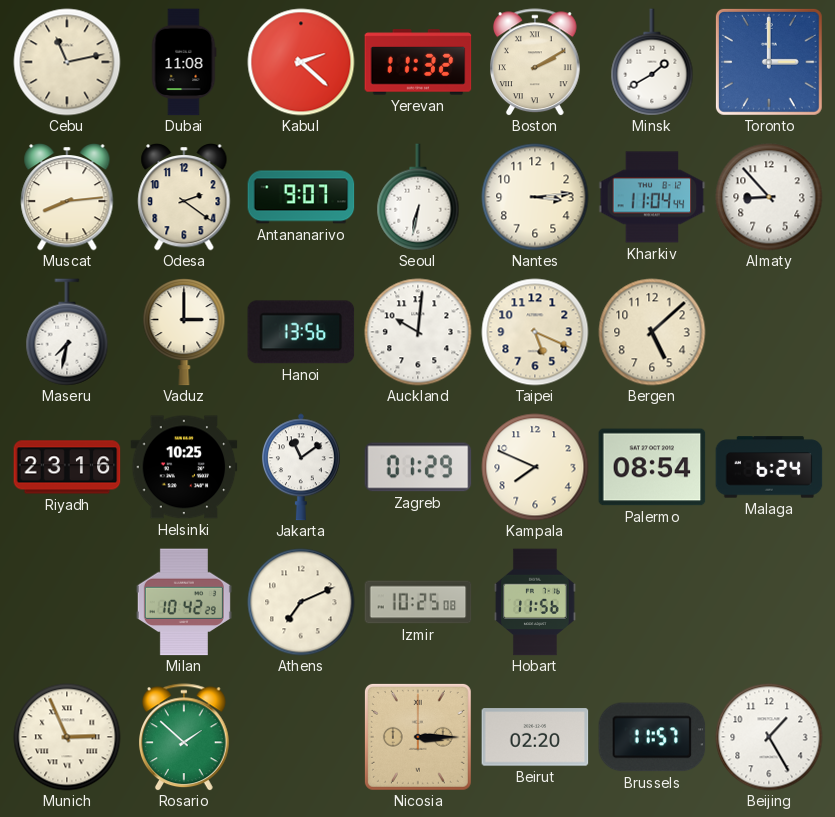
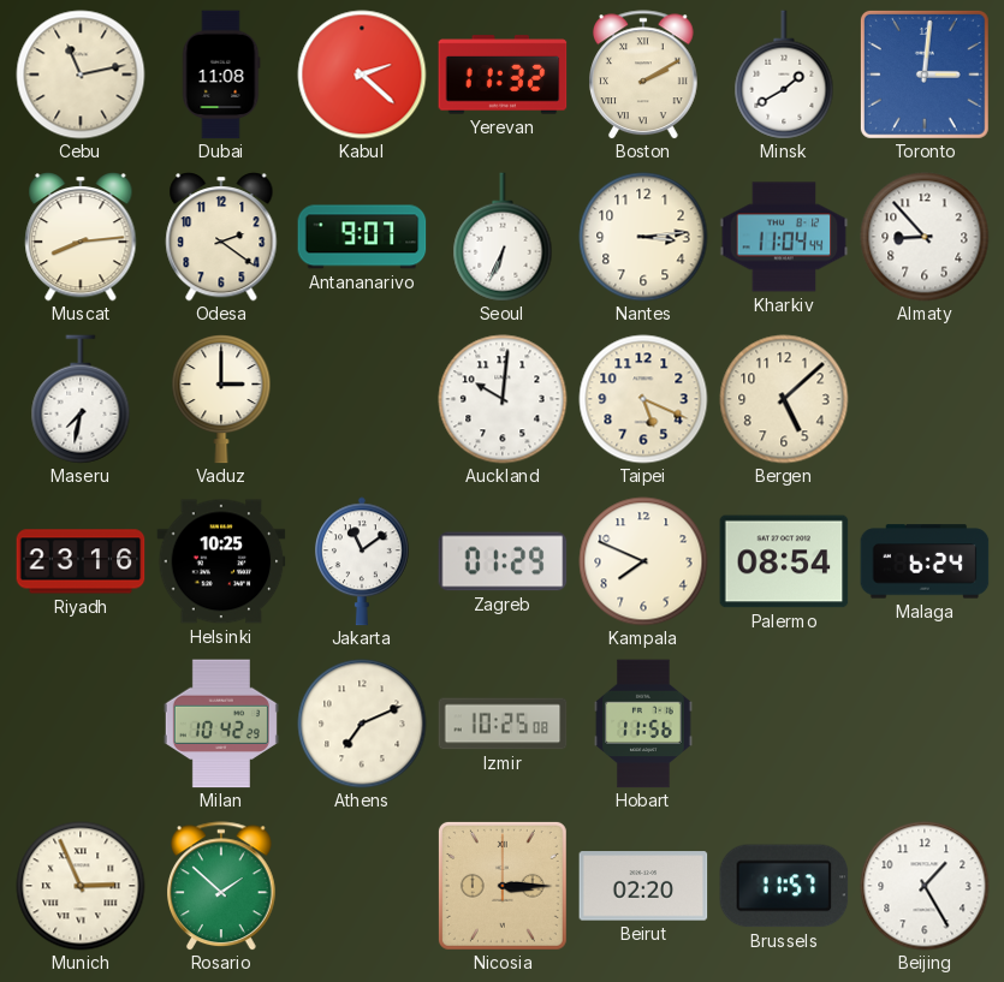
Toronto: 3:00 -> 3:01
Seoul: 6:32 -> 6:34
Hanoi: 13:56 -> none
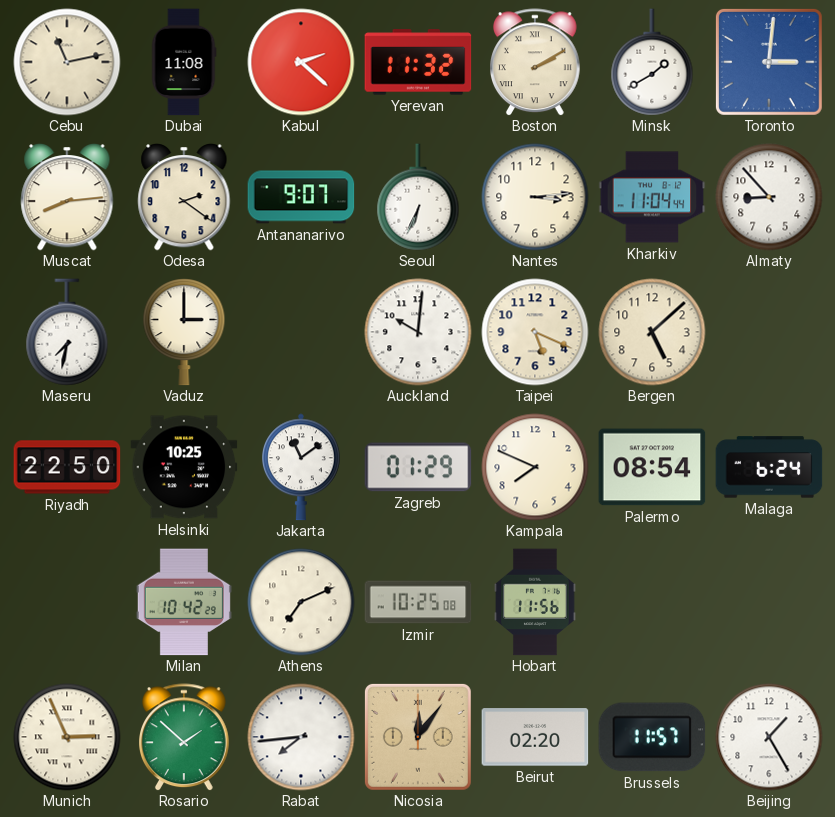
Riyadh: 23:16 -> 22:50
Rabat: none -> 7:44
Nicosia: 3:15 -> 12:06
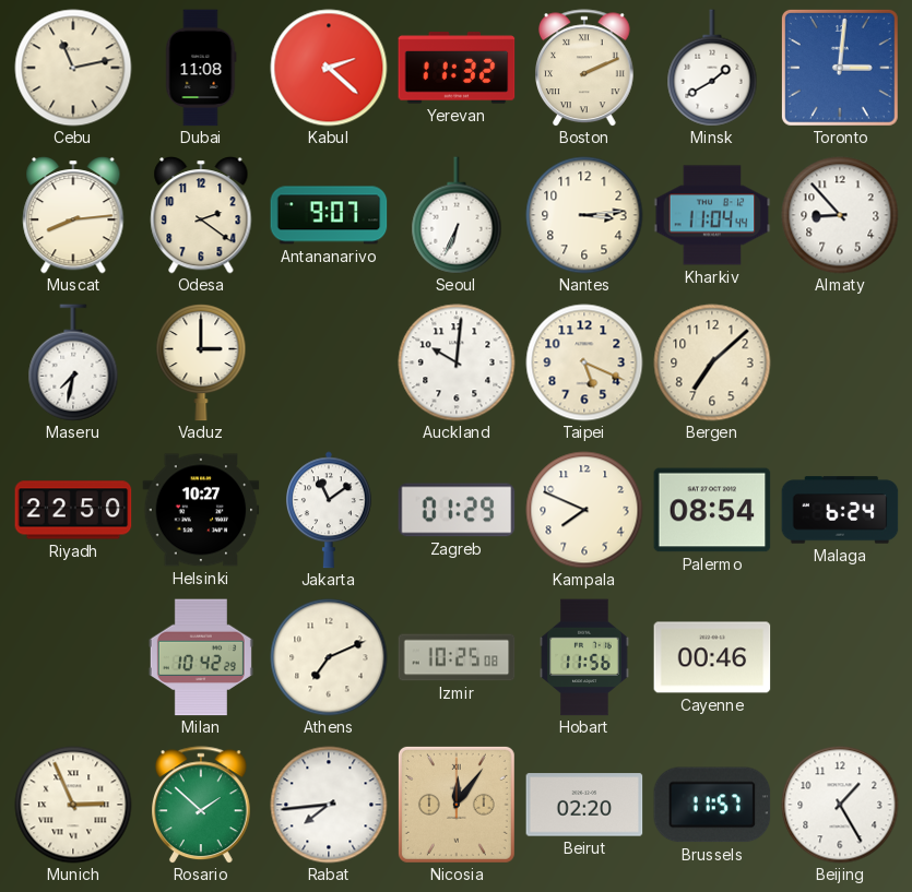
Boston: 2:10 -> 2:11
Bergen: 5:08 -> 7:08
Helsinki: 10:25 -> 10:27
Cayenne: none -> 00:46
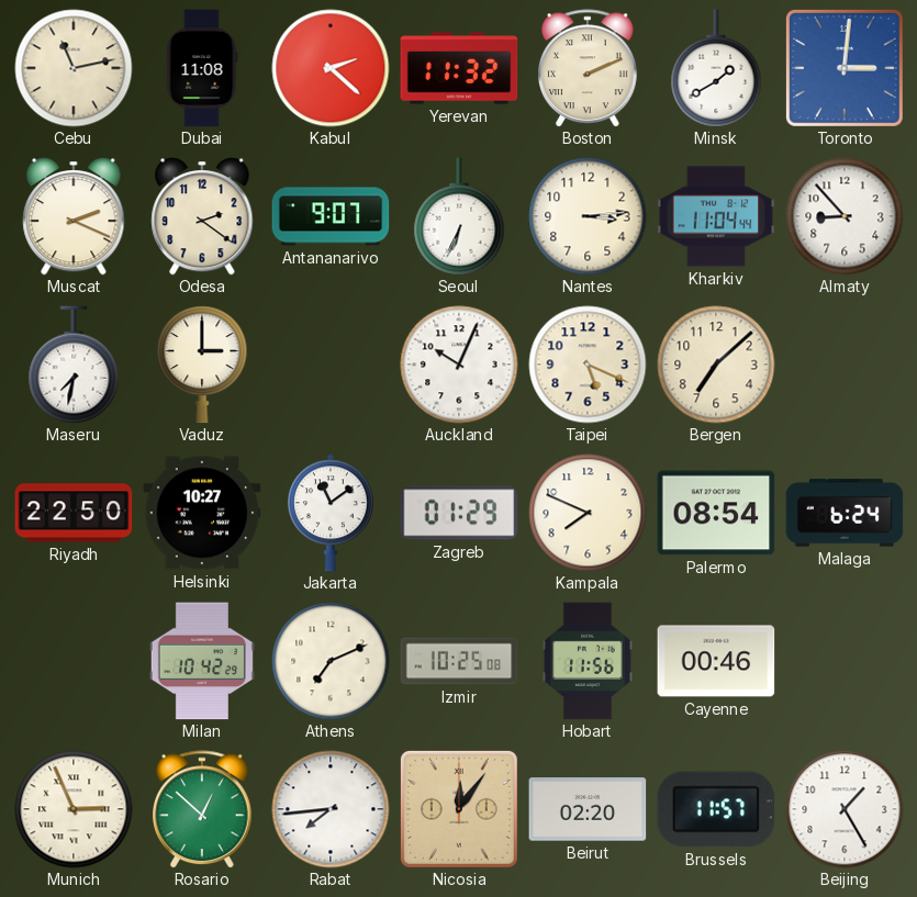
Muscat: 8:14 -> 2:19
Auckland: 10:01 -> 10:04
Rosario: 1:52 -> 12:52
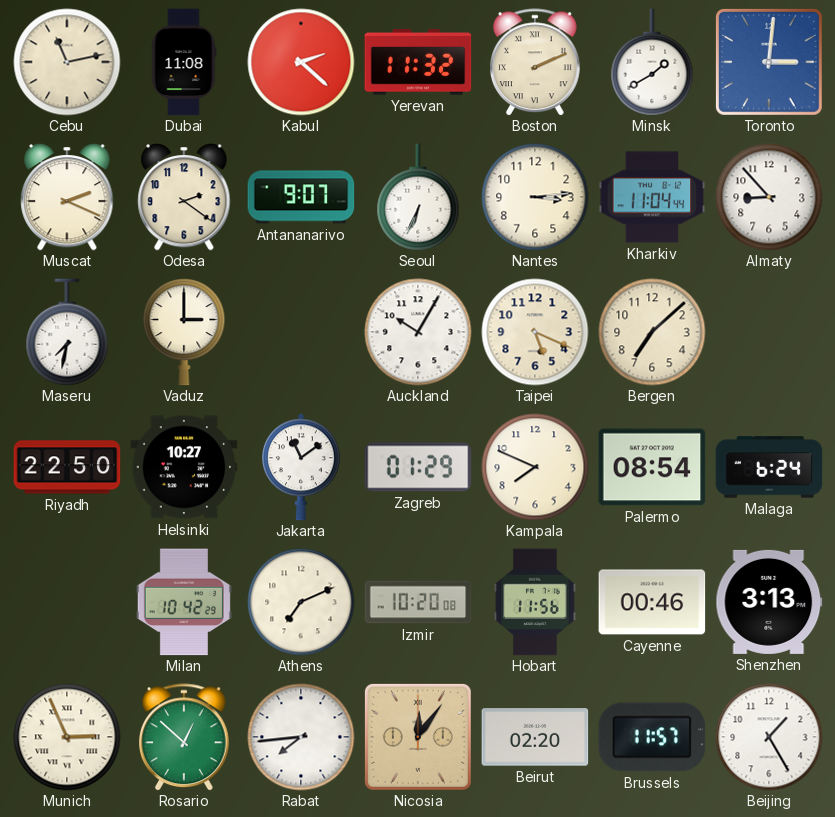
Auckland: 10:04 -> 10:05
Izmir: 10:25 -> 10:20
Shenzhen: none -> 3:13
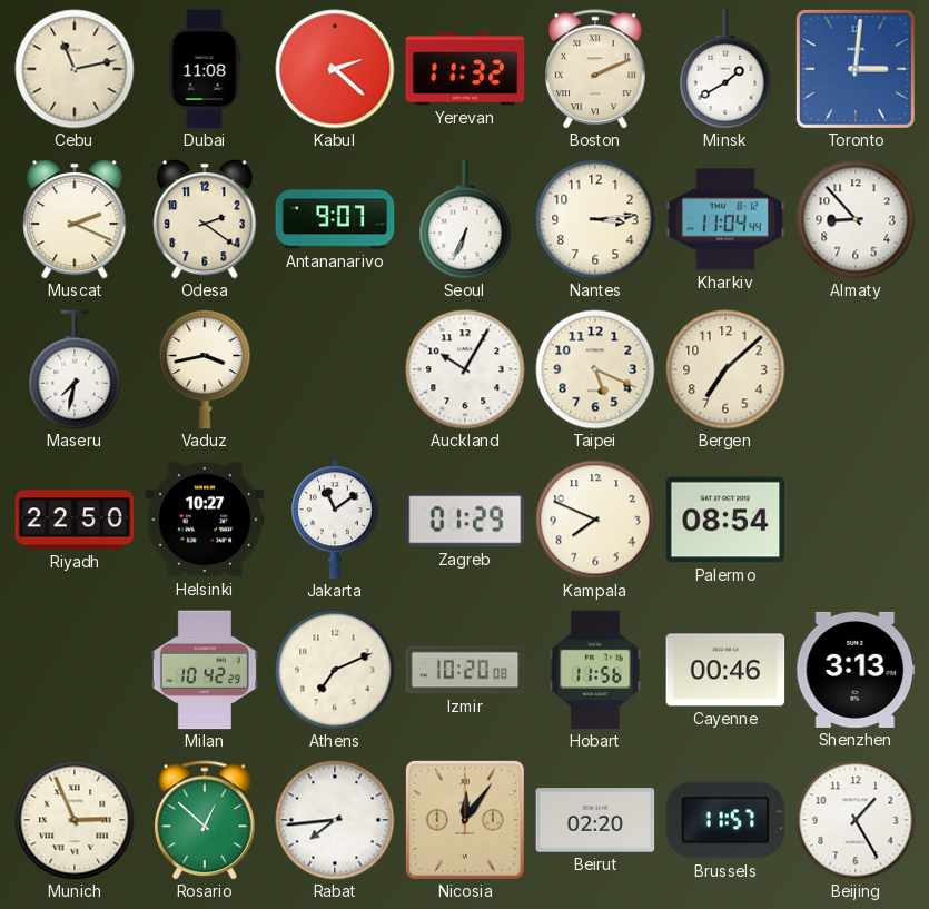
Vaduz: 3:00 -> 3:43
Malaga: 6:24 -> none
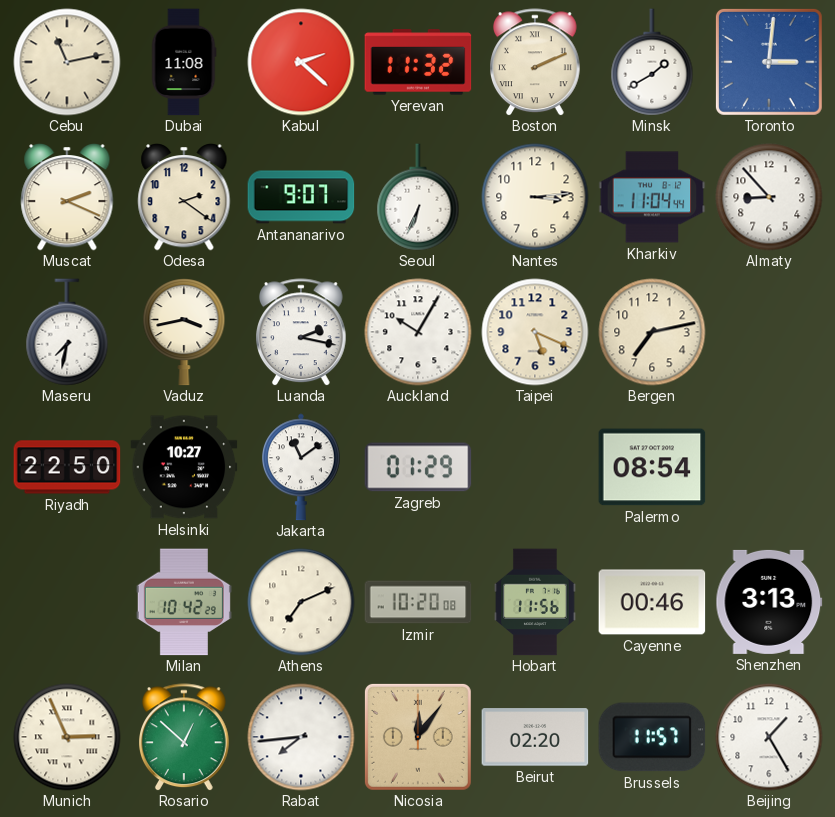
Luanda: none -> 2:17
Bergen: 7:08 -> 7:13
Kampala: 7:49 -> none
